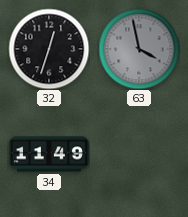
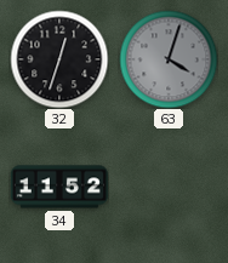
63: 3:58 -> 4:03
34: 11:49 -> 11:52
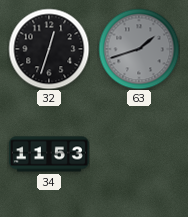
63: 4:03 -> 1:42
34: 11:52 -> 11:53
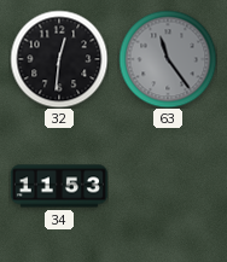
32: 12:33 -> 12:31
63: 1:42 -> 11:24
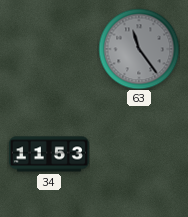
32: 12:31 -> none
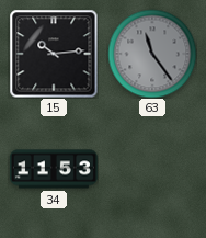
15: none -> 10:14
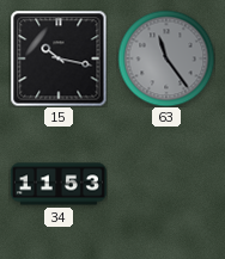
15: 10:14 -> 10:17
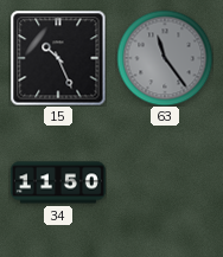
15: 10:17 -> 10:26
34: 11:53 -> 11:50
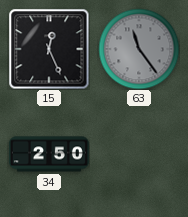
15: 10:26 -> 12:26
34: 11:50 -> 2:50
